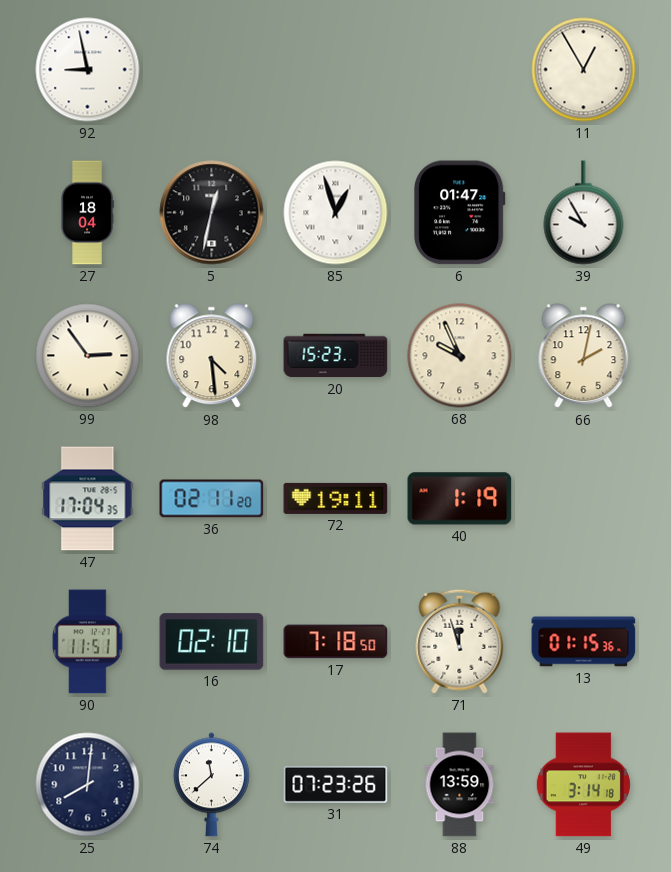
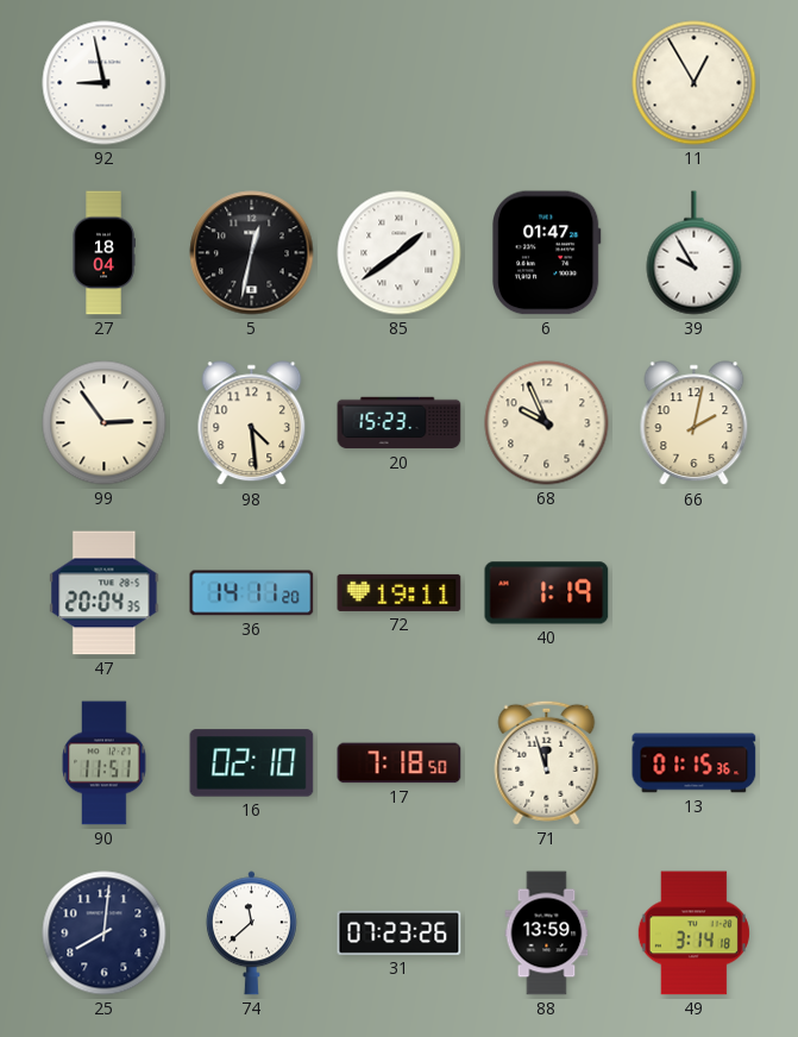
85: 12:57 -> 1:39
47: 17:04 -> 20:04
36: 02:11 -> 14:11
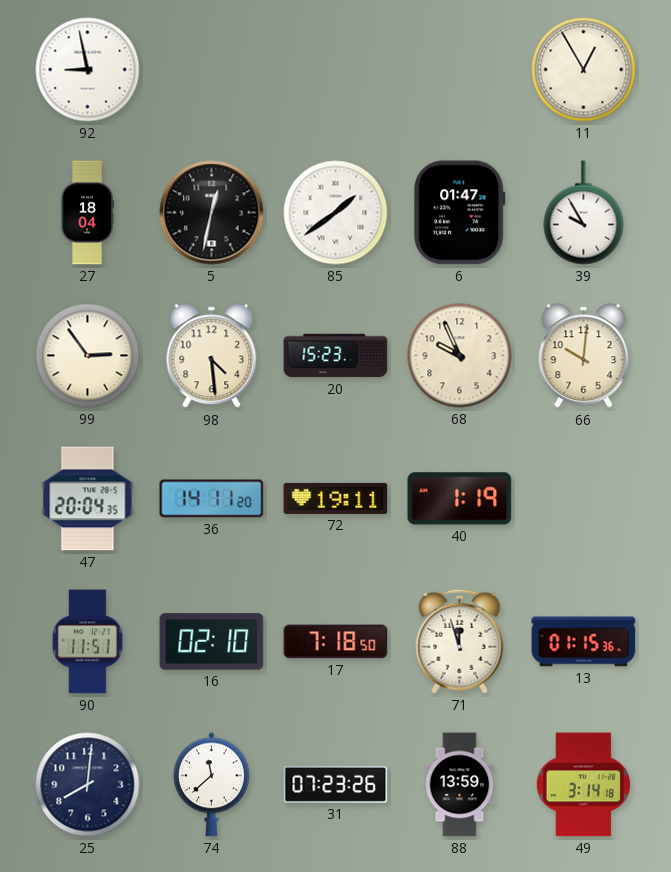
66: 2:02 -> 10:01
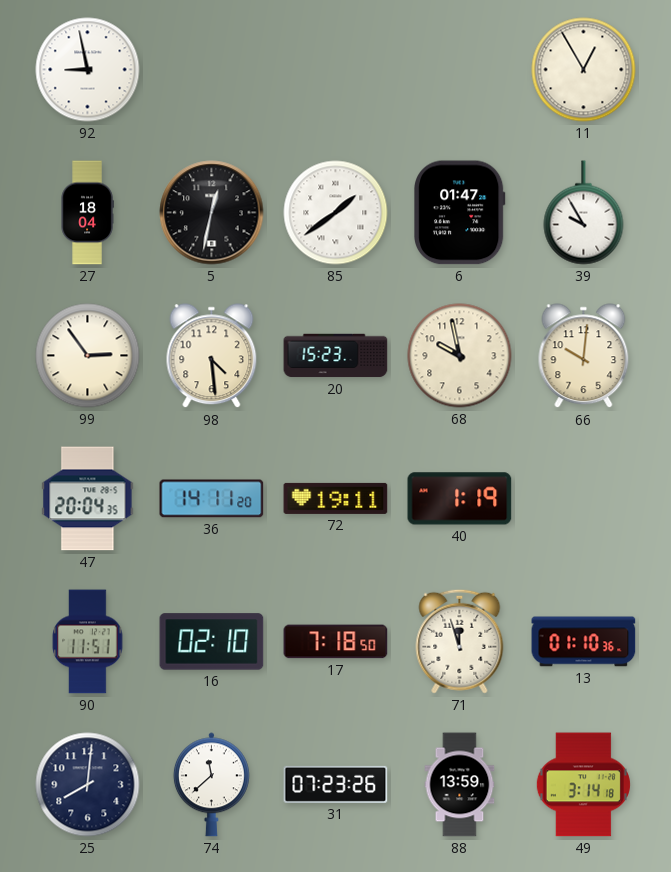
68: 9:56 -> 9:58
13: 01:15 -> 01:10
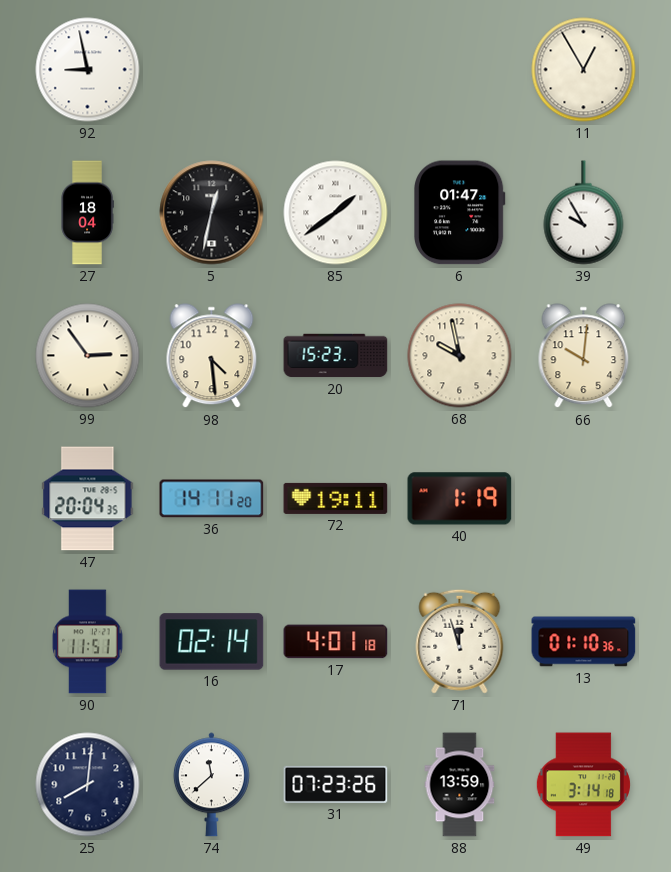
16: 02:10 -> 02:14
17: 7:18 -> 4:01
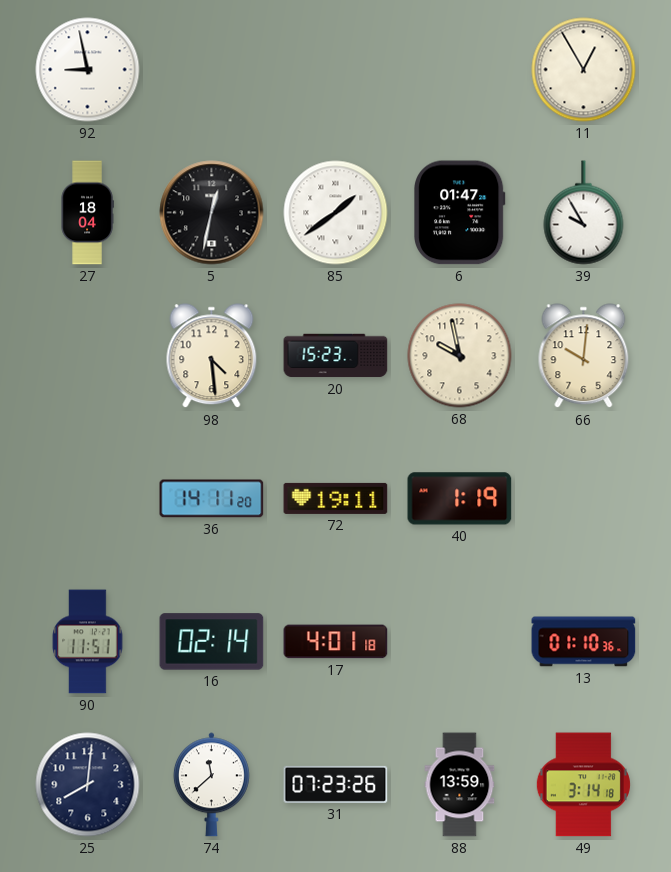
99: 2:54 -> none
47: 20:04 -> none
71: 11:57 -> none
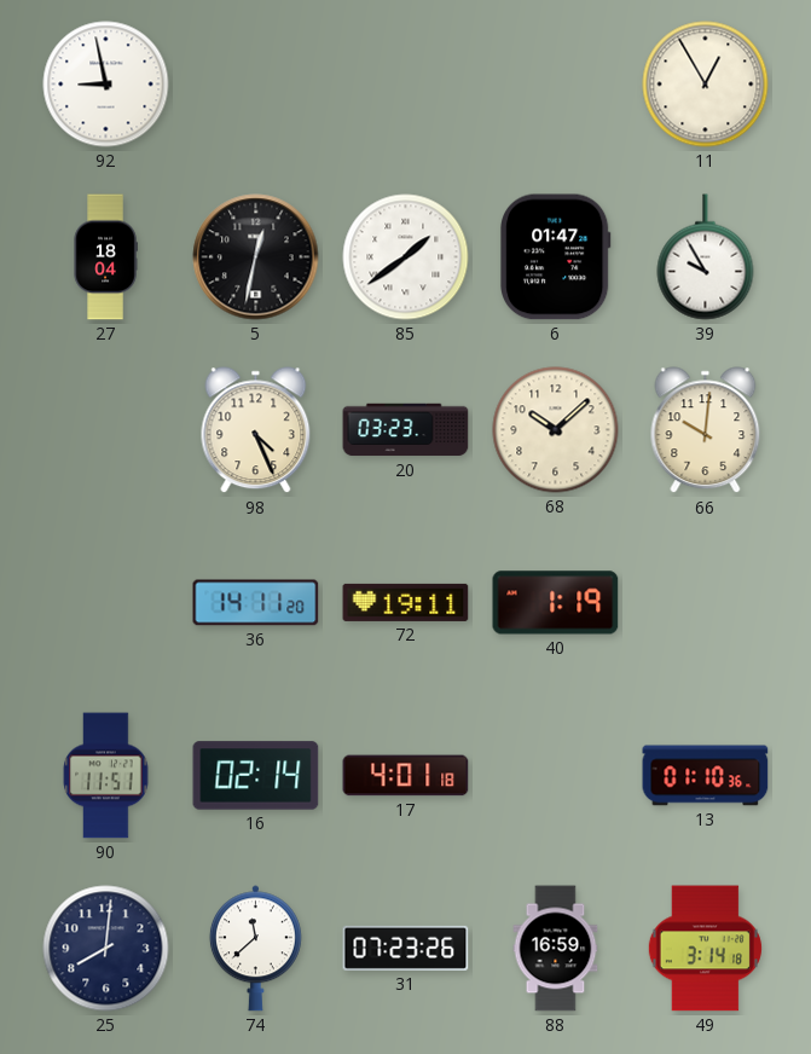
98: 4:29 -> 4:26
20: 15:23 -> 03:23
68: 9:58 -> 10:08
88: 13:59 -> 16:59
